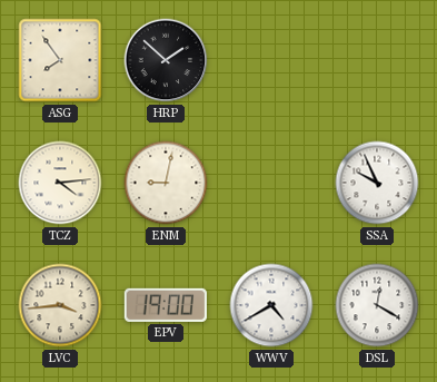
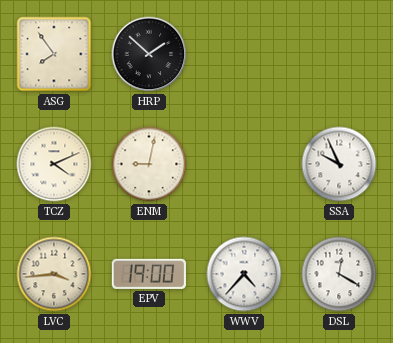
TCZ: 4:14 -> 4:11
WWV: 4:40 -> 4:37
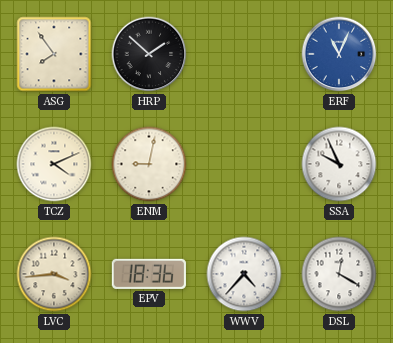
ERF: none -> 11:04
EPV: 19:00 -> 18:36
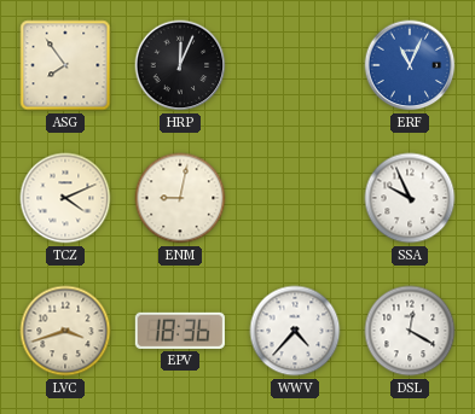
HRP: 1:52 -> 12:04
LVC: 3:44 -> 3:42
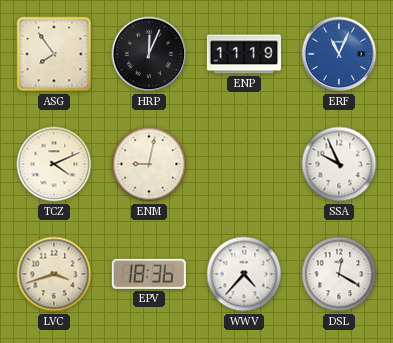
ENP: none -> 11:19
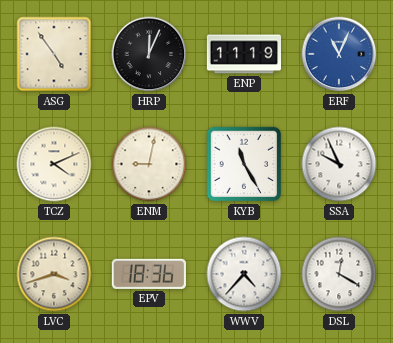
ASG: 7:54 -> 4:54
KYB: none -> 11:25
